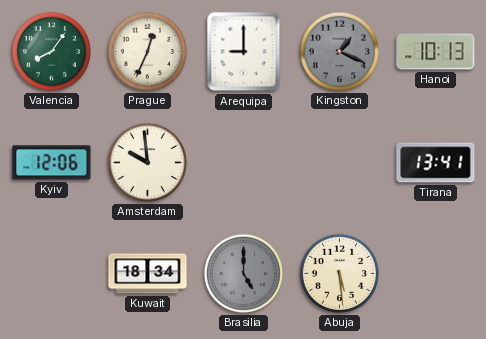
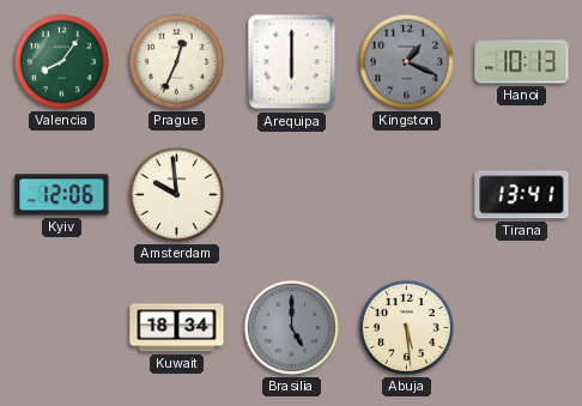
Arequipa: 9:00 -> 6:00
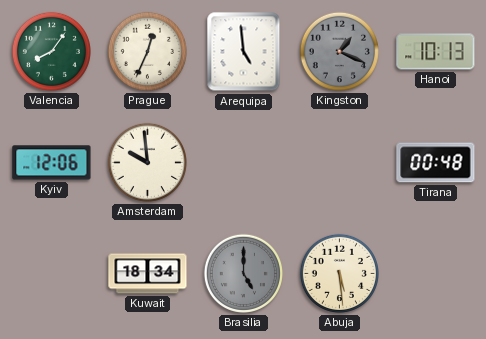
Arequipa: 6:00 -> 4:59
Tirana: 13:41 -> 00:48
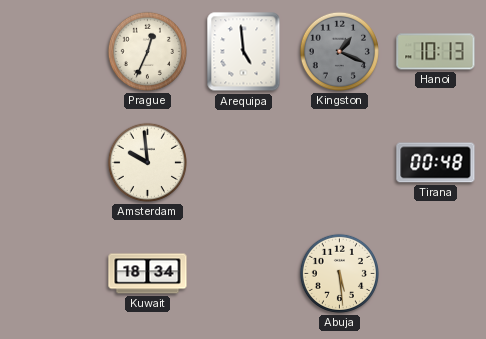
Valencia: 8:06 -> none
Kyiv: 12:06 -> none
Brasilia: 5:00 -> none
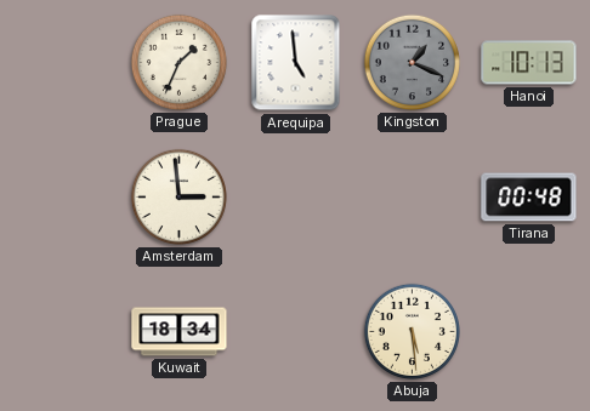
Prague: 12:34 -> 1:34
Amsterdam: 9:59 -> 2:59
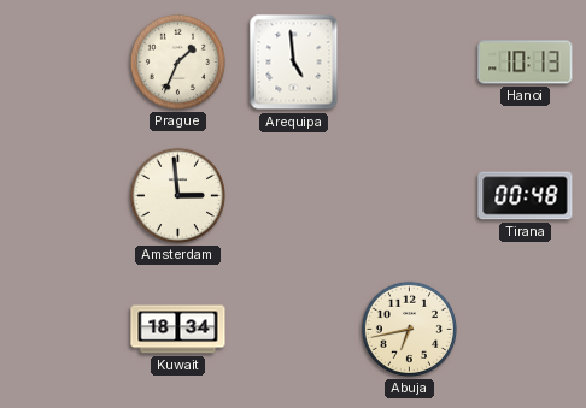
Kingston: 1:19 -> none
Abuja: 5:29 -> 6:43
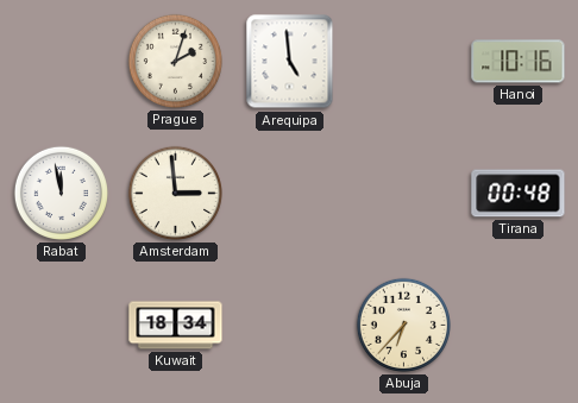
Prague: 1:34 -> 2:03
Hanoi: 10:13 -> 10:16
Rabat: none -> 11:58
Abuja: 6:43 -> 6:37
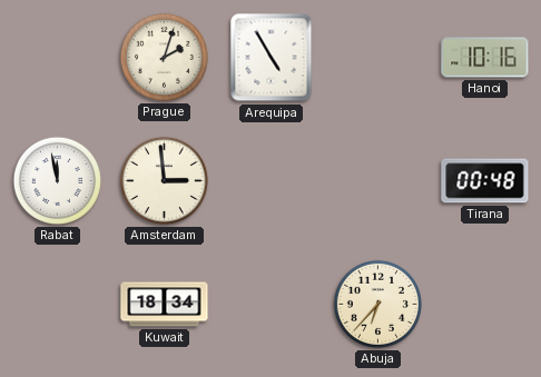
Arequipa: 4:59 -> 4:55
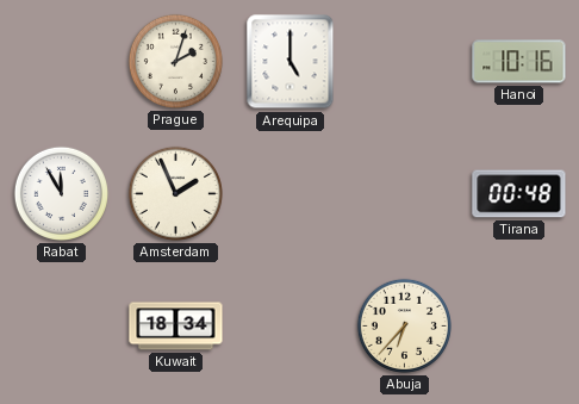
Arequipa: 4:55 -> 5:00
Rabat: 11:58 -> 11:55
Amsterdam: 2:59 -> 1:56
